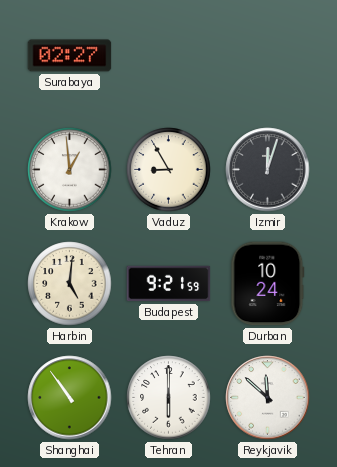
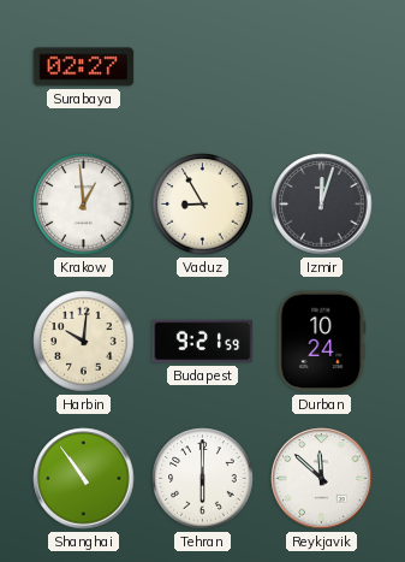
Harbin: 5:01 -> 10:01
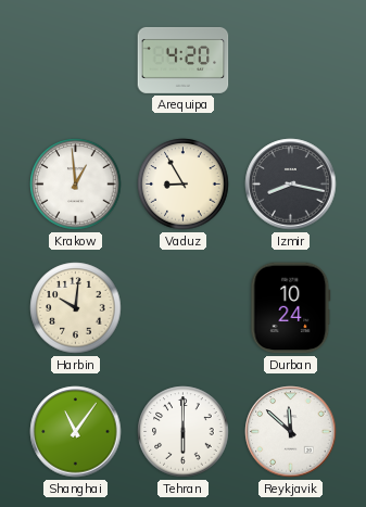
Surabaya: 02:27 -> none
Arequipa: none -> 4:20
Izmir: 12:03 -> 8:17
Budapest: 9:21 -> none
Shanghai: 10:54 -> 11:06
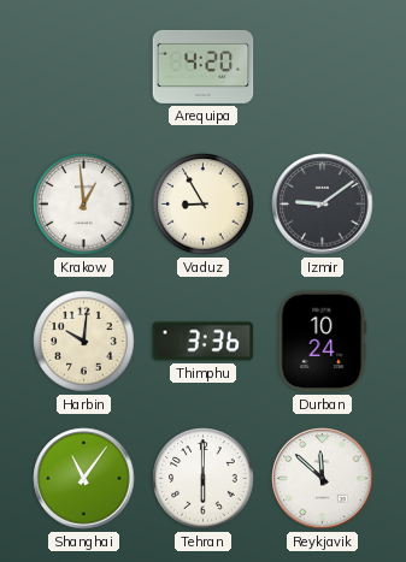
Izmir: 8:17 -> 9:09
Thimphu: none -> 3:36
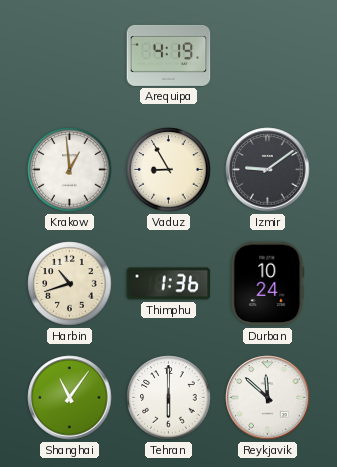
Arequipa: 4:20 -> 4:19
Harbin: 10:01 -> 10:42
Thimphu: 3:36 -> 1:36
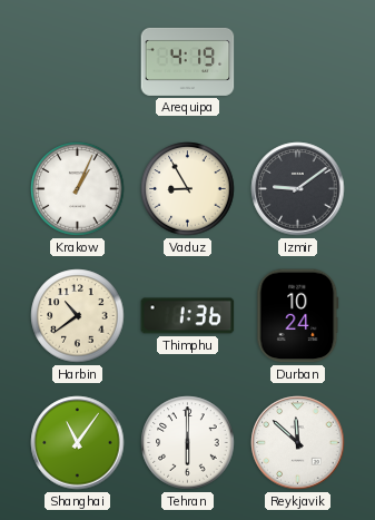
Krakow: 12:59 -> 1:04
Harbin: 10:42 -> 10:39
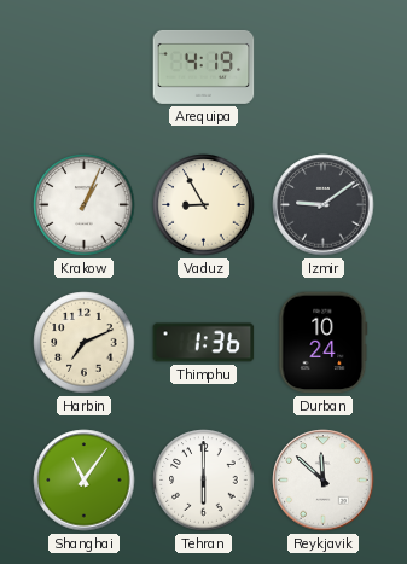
Harbin: 10:39 -> 7:11
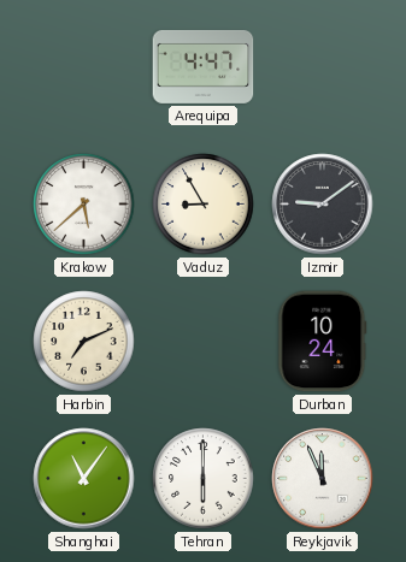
Arequipa: 4:19 -> 4:47
Krakow: 1:04 -> 5:38
Thimphu: 1:36 -> none
Reykjavik: 11:52 -> 11:56
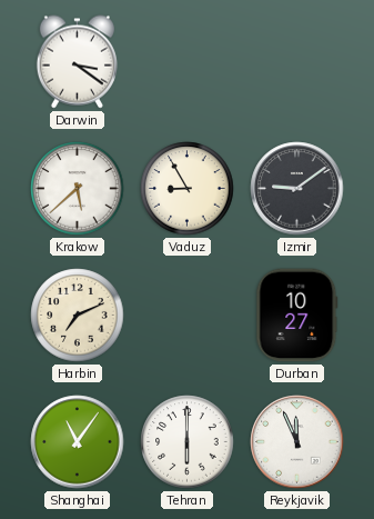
Darwin: none -> 3:21
Arequipa: 4:47 -> none
Durban: 10:24 -> 10:27
